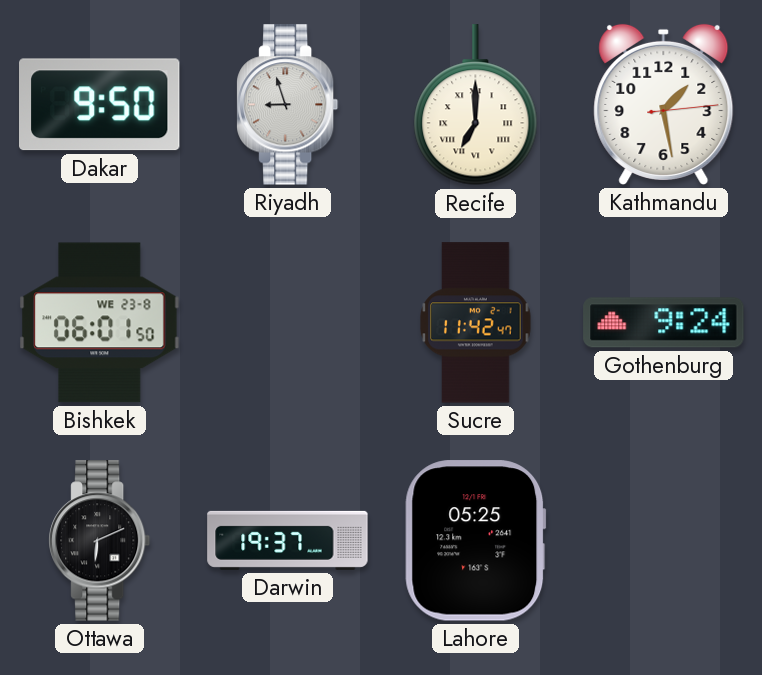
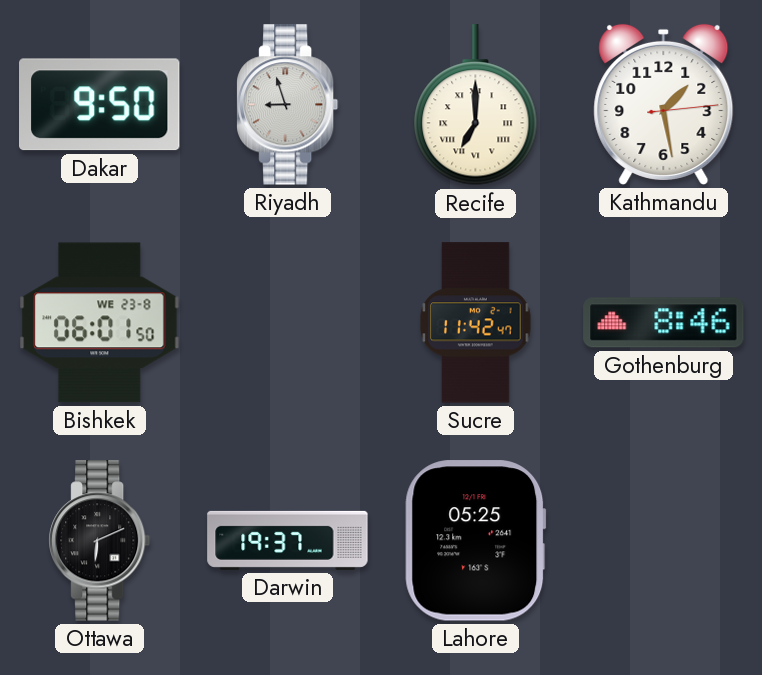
Gothenburg: 9:24 -> 8:46
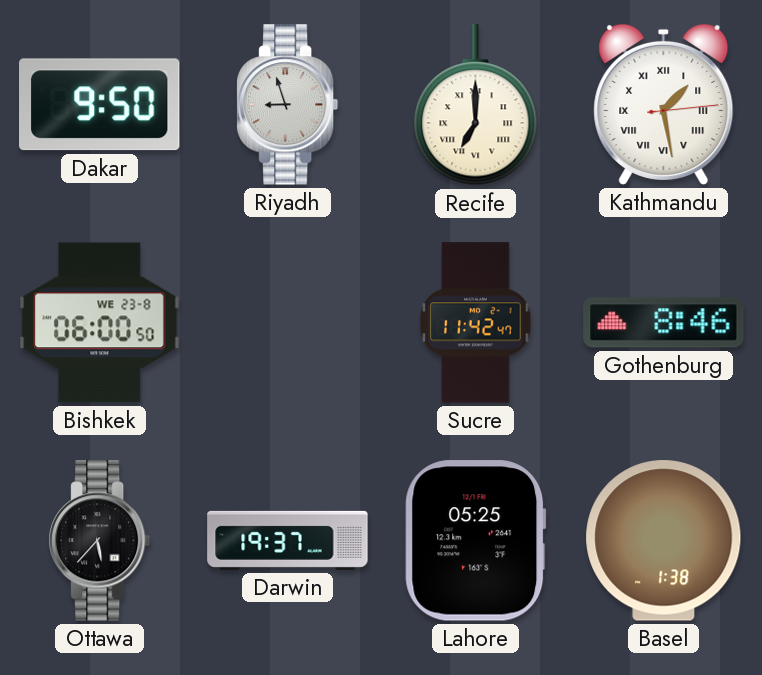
Kathmandu numerals: Arabic -> Roman
Bishkek: 06:01 -> 06:00
Ottawa: 6:11 -> 5:37
Basel: none -> 1:38
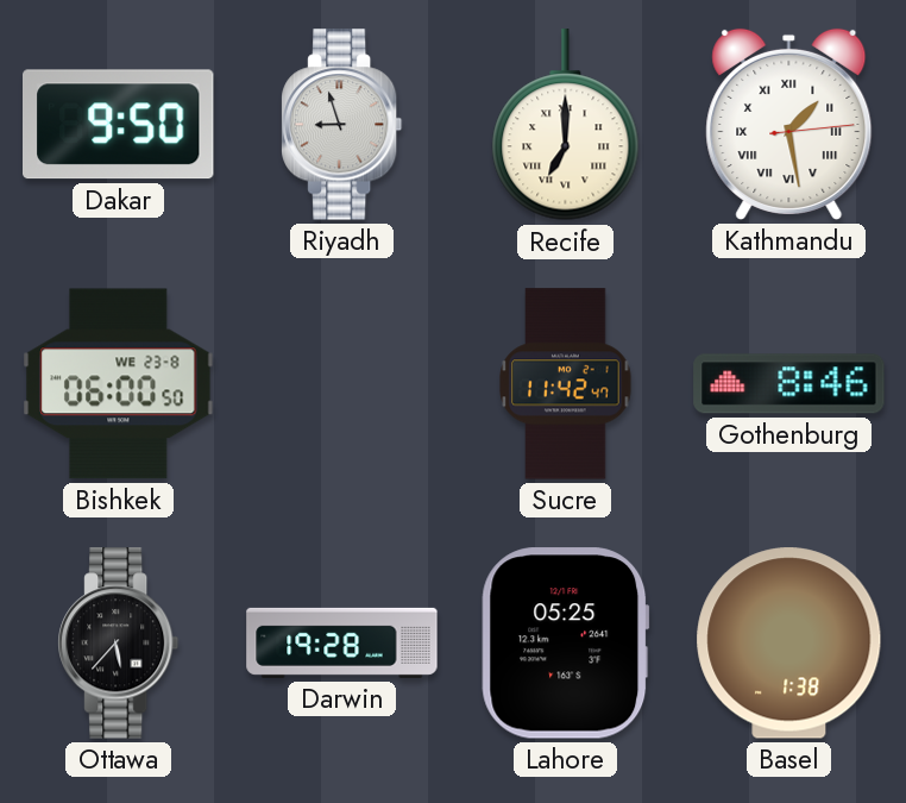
Darwin: 19:37 -> 19:28
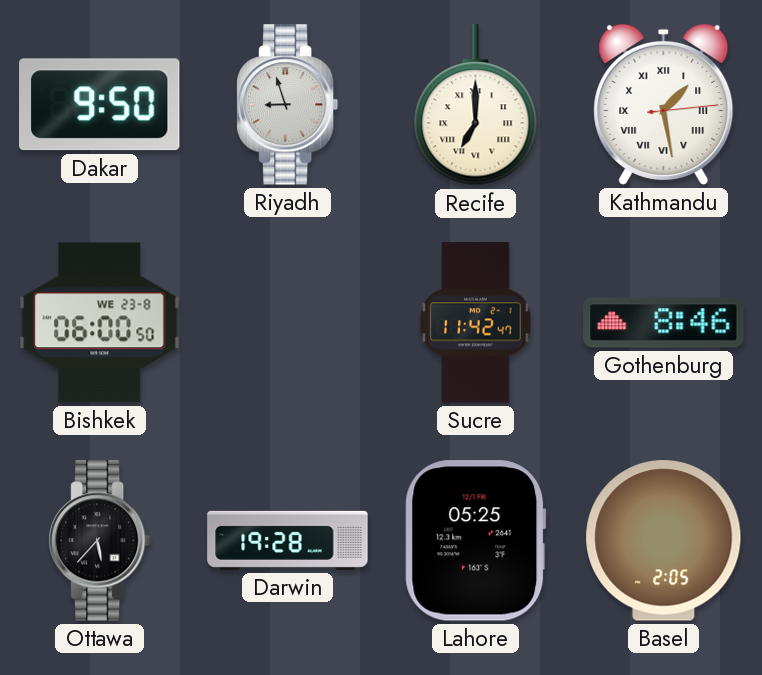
Basel: 1:38 -> 2:05
